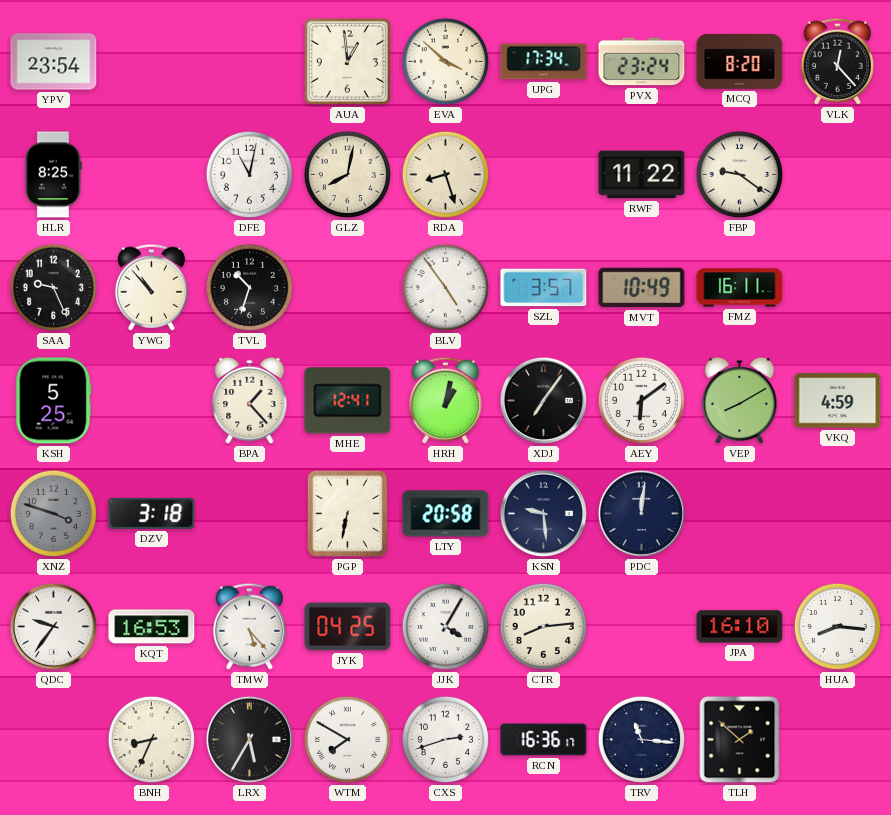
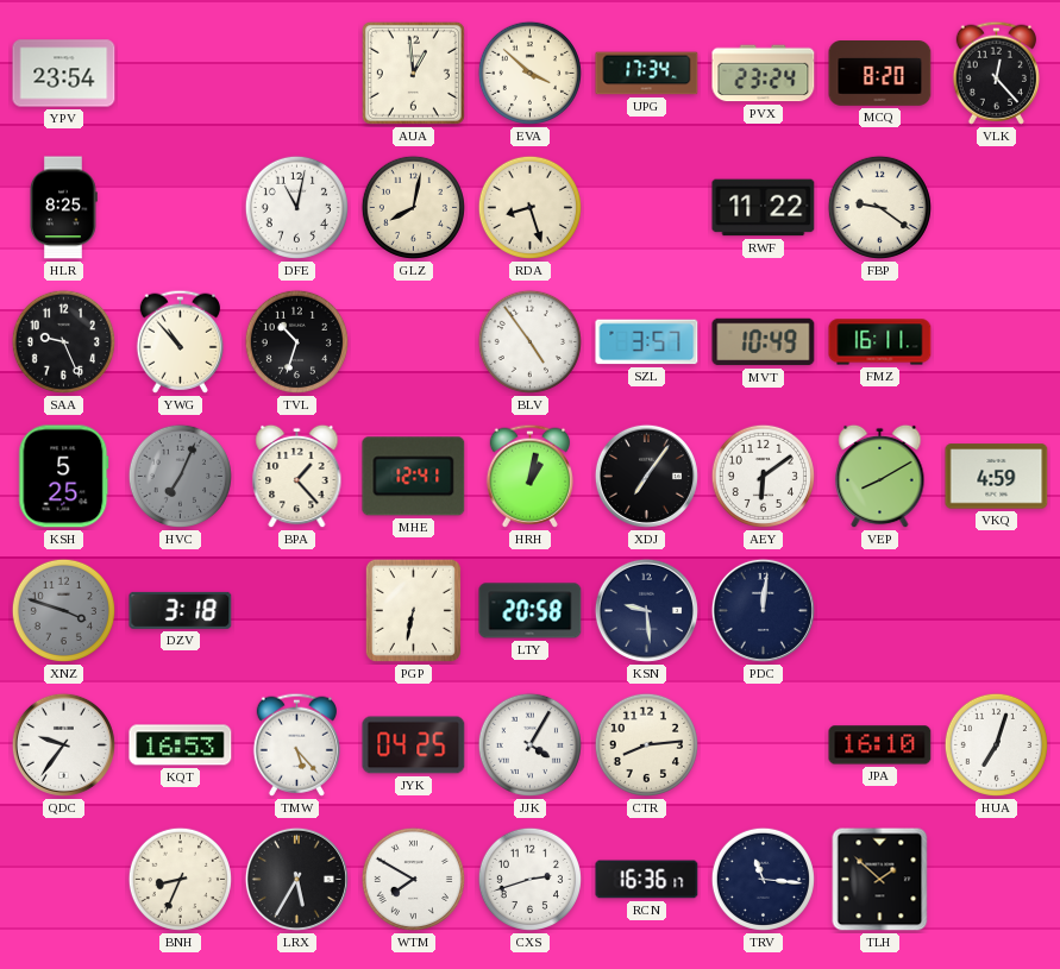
HVC: none -> 7:04
HUA: 8:16 -> 7:03
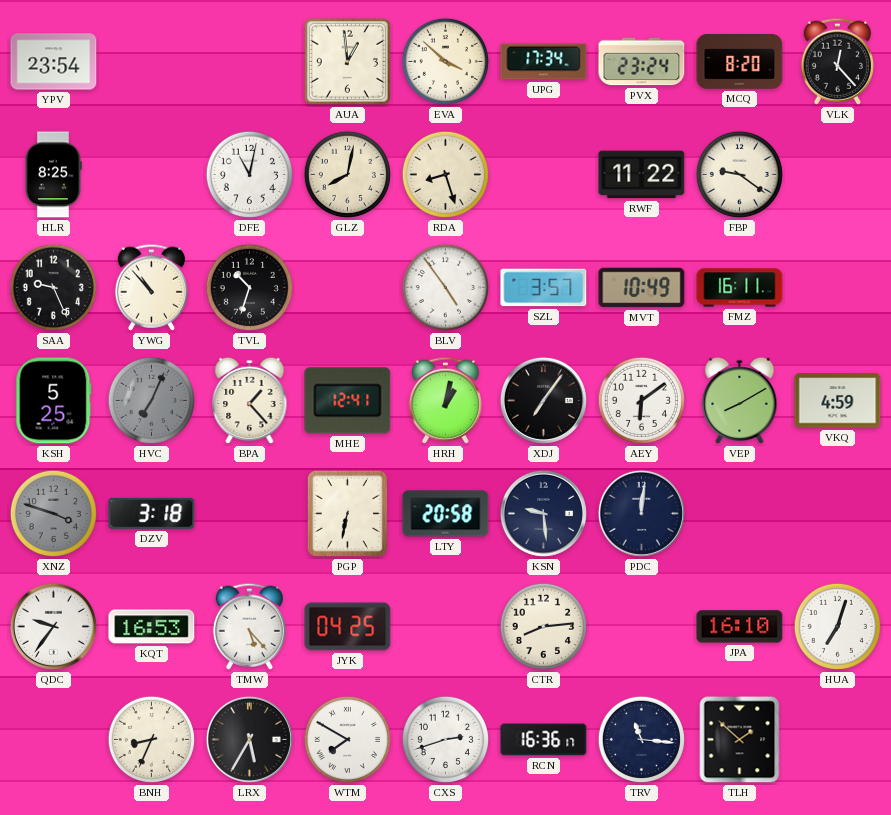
JJK: 4:05 -> none
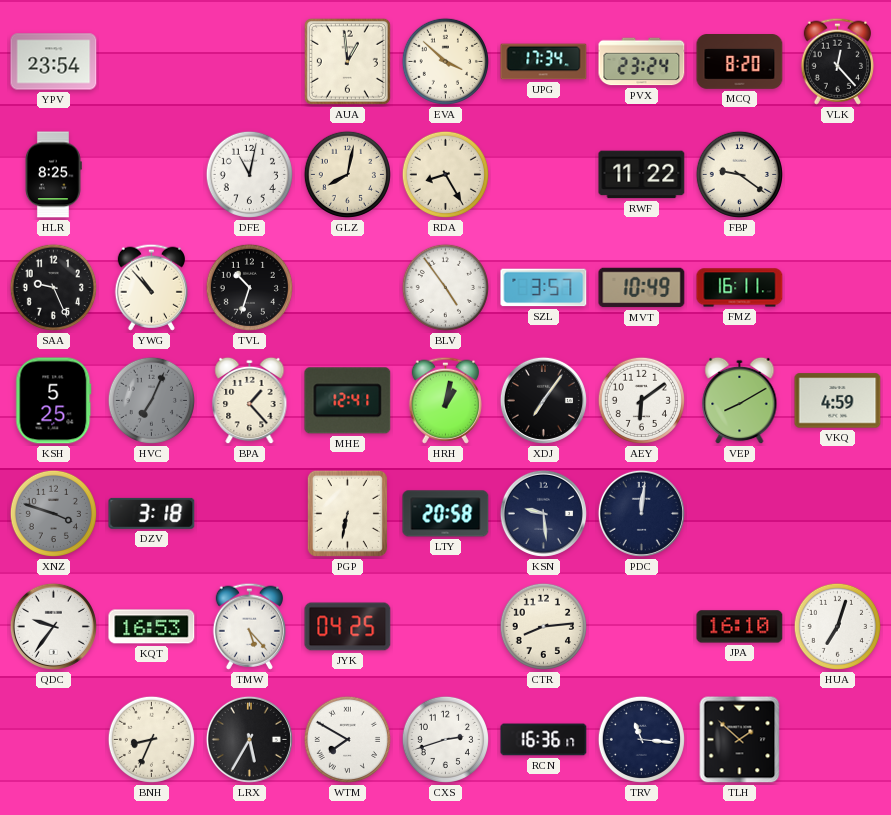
RDA: 8:27 -> 8:25
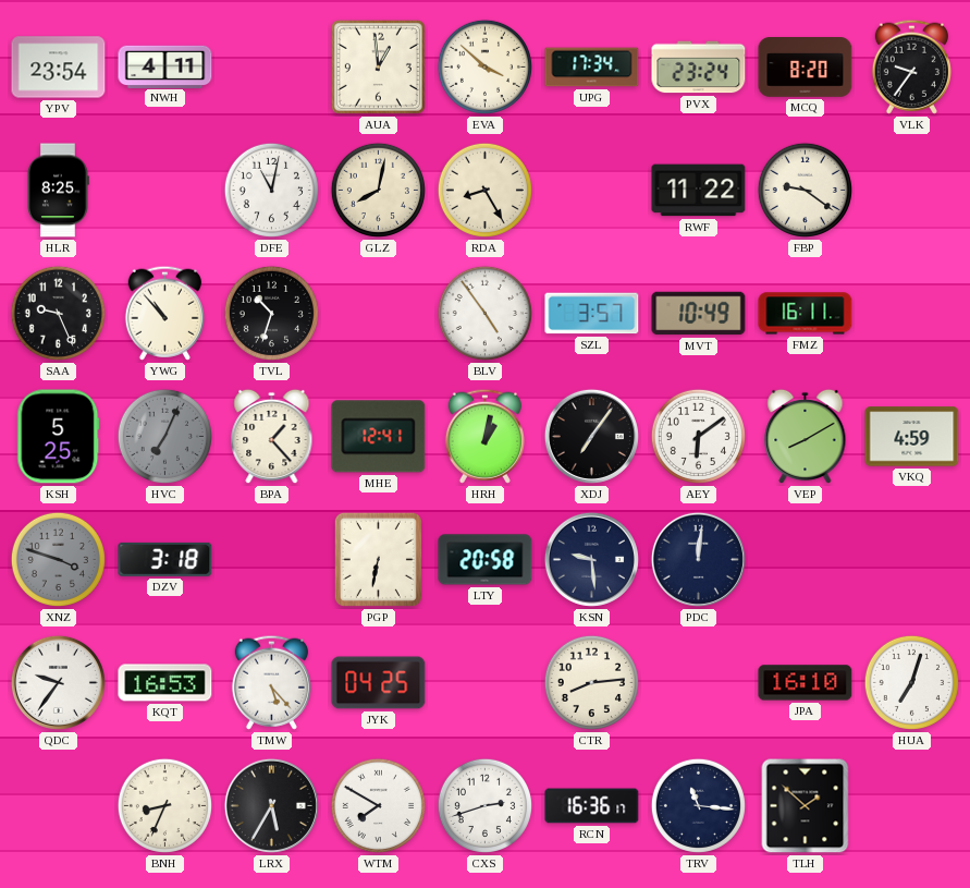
NWH: none -> 4:11
VLK: 12:23 -> 9:36
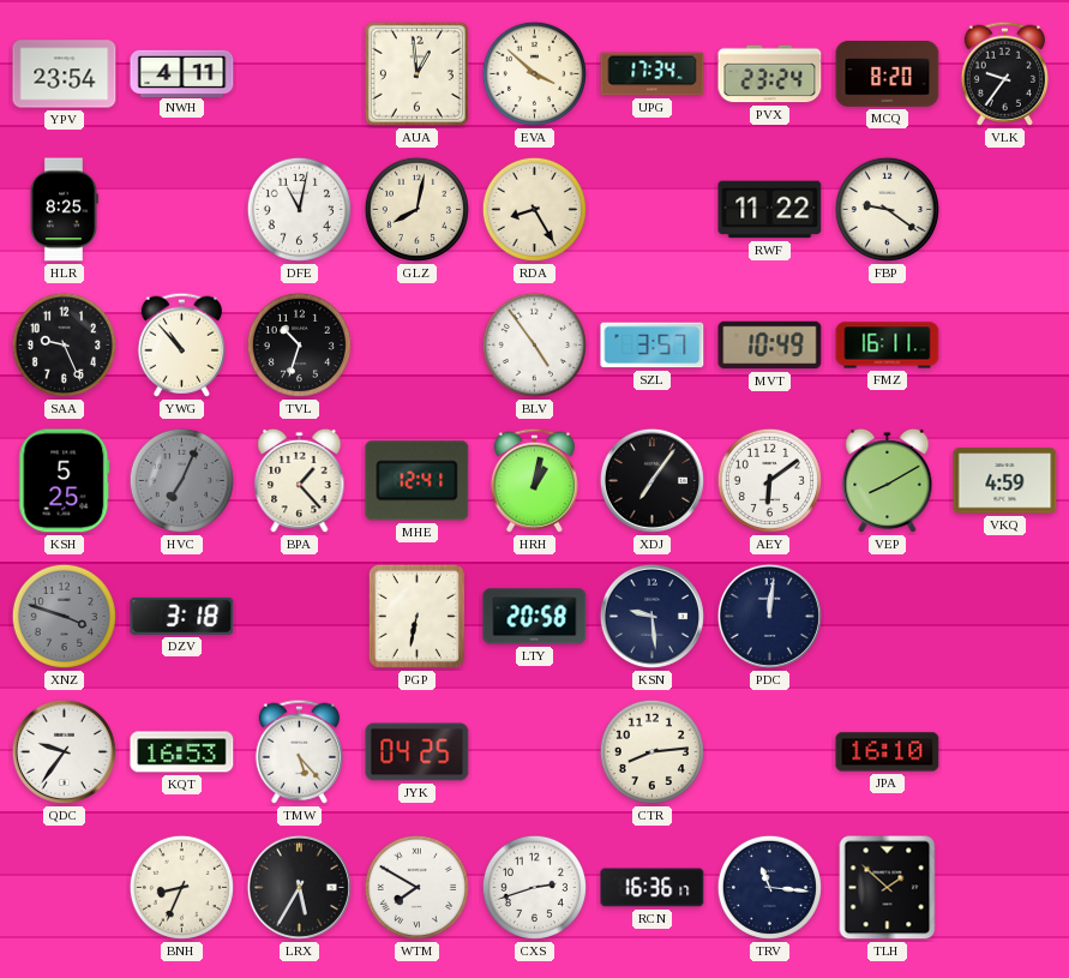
HUA: 7:03 -> none
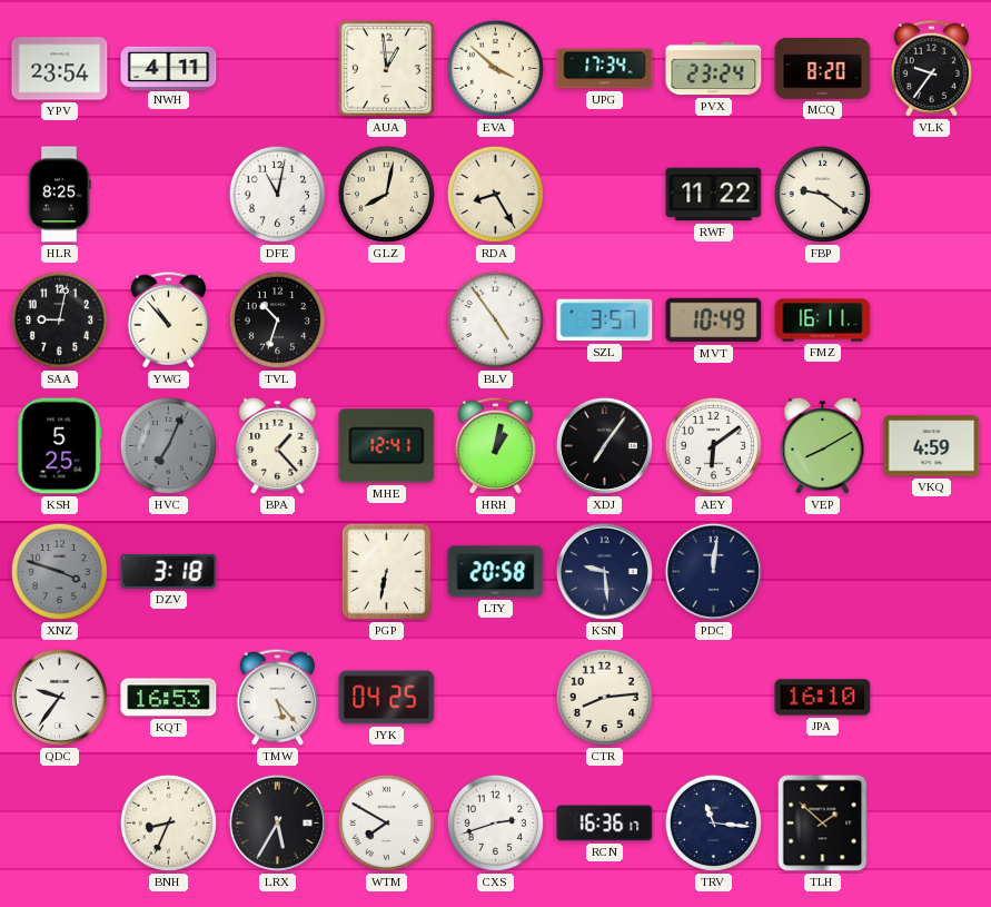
SAA: 9:26 -> 9:02
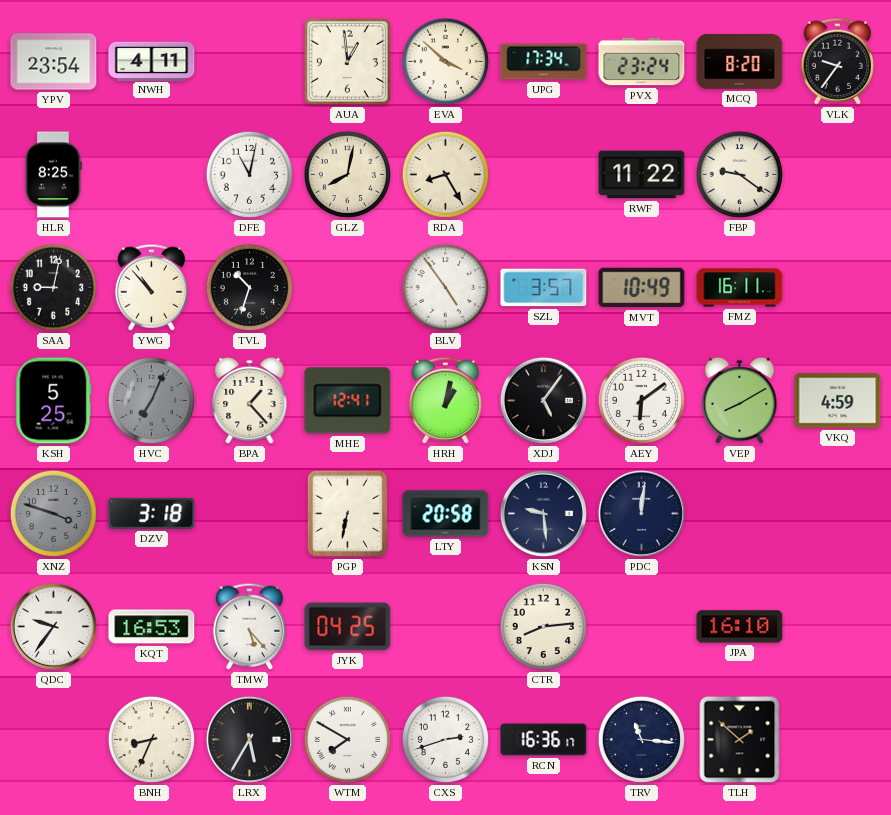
XDJ: 7:06 -> 5:06
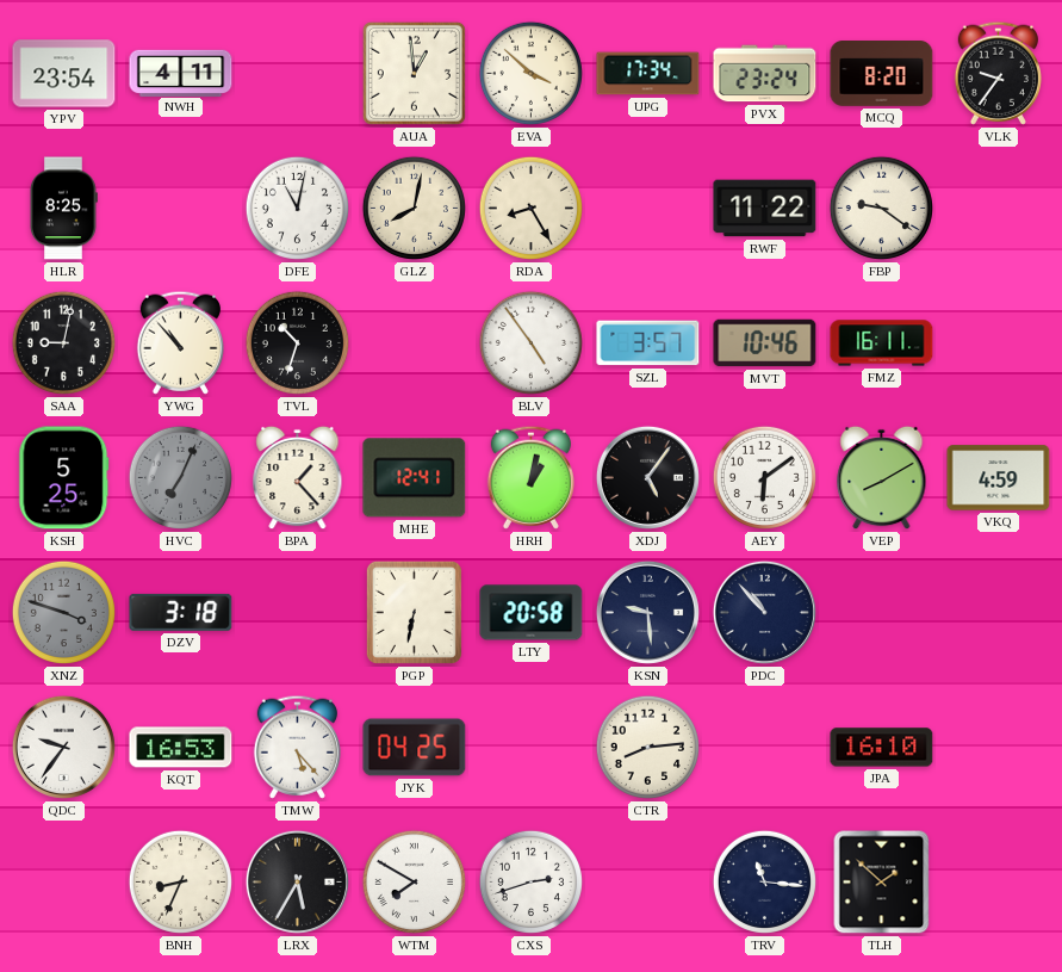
MVT: 10:49 -> 10:46
PDC: 12:01 -> 10:53
RCN: 16:36 -> none
